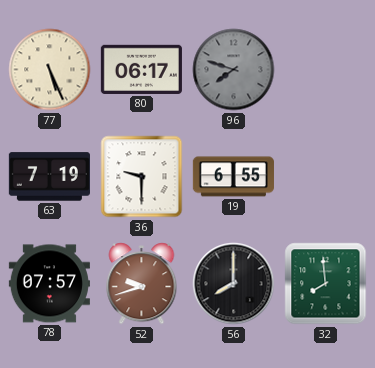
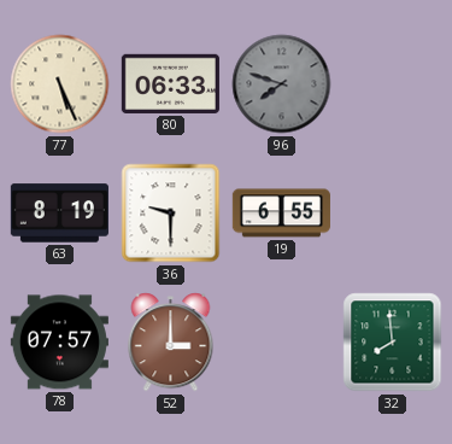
80: 06:17 -> 06:33
63: 7:19 -> 8:19
52: 9:42 -> 3:00
56: 8:00 -> none
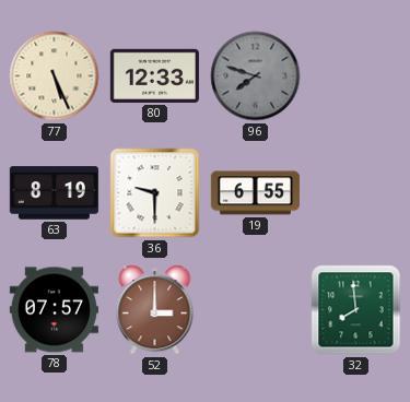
80: 06:33 -> 12:33
